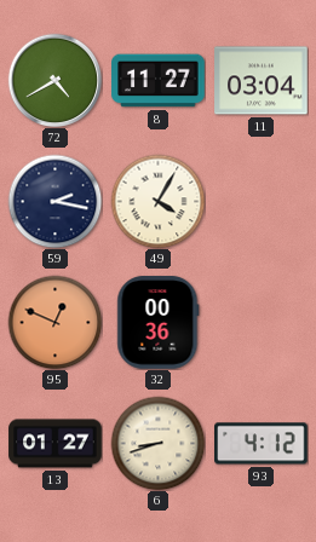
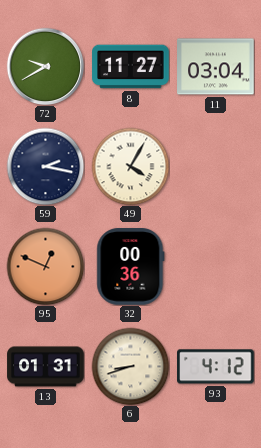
72: 4:40 -> 9:40
13: 01:27 -> 01:31
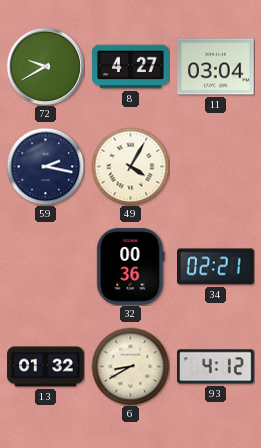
8: 11:27 -> 4:27
95: 12:49 -> none
34: none -> 02:21
13: 01:31 -> 01:32
6: 8:42 -> 8:40
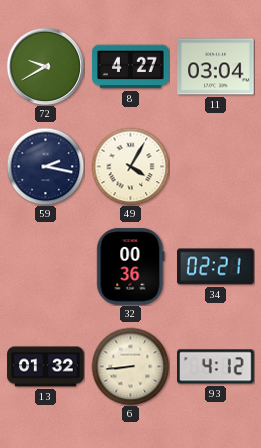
6: 8:40 -> 8:44
